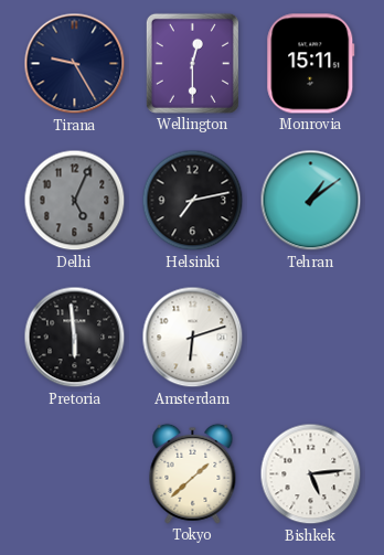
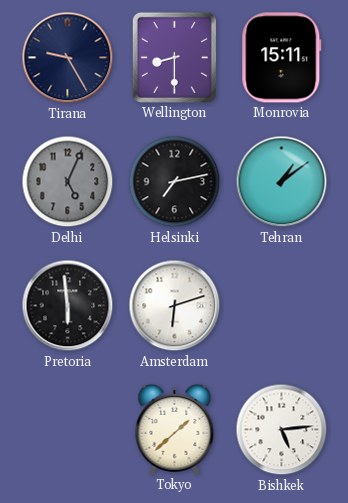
Wellington: 12:30 -> 8:30
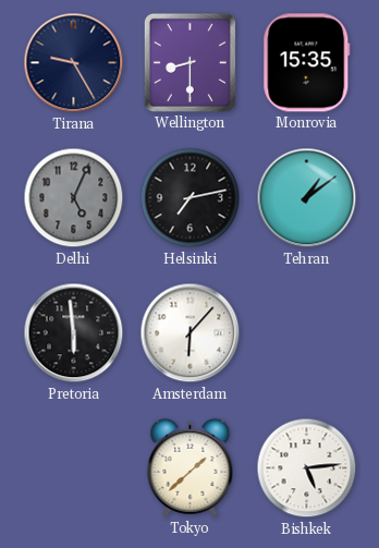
Monrovia: 15:11 -> 15:35
Amsterdam: 6:12 -> 6:07
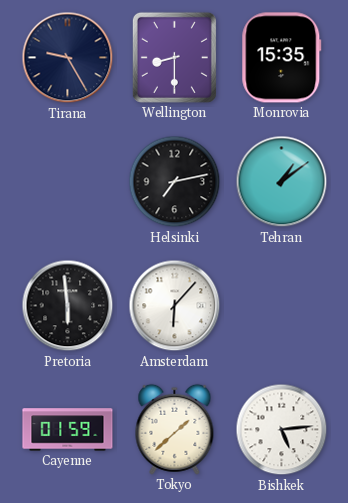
Delhi: 5:04 -> none
Cayenne: none -> 01:59
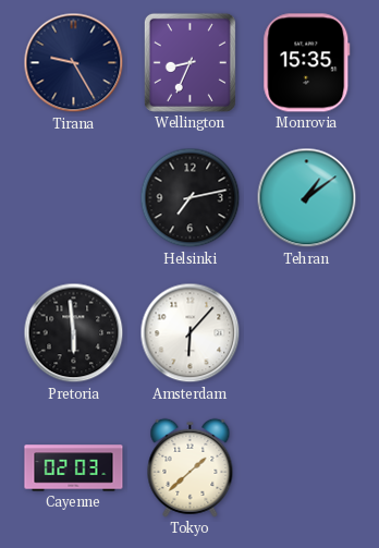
Wellington: 8:30 -> 8:34
Cayenne: 01:59 -> 02:03
Bishkek: 5:14 -> none
